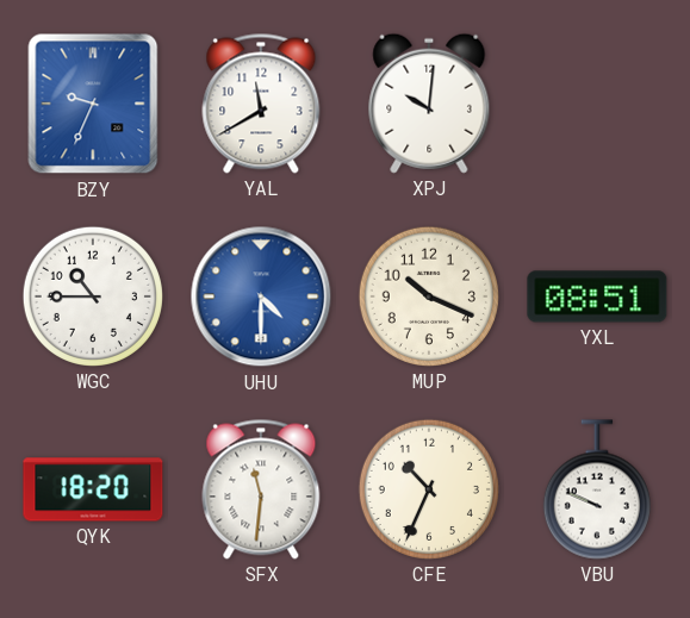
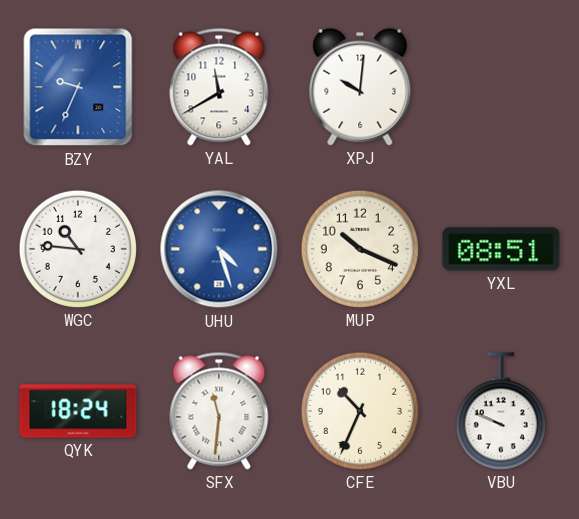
WGC: 10:45 -> 10:46
UHU: 4:30 -> 4:27
QYK: 18:20 -> 18:24
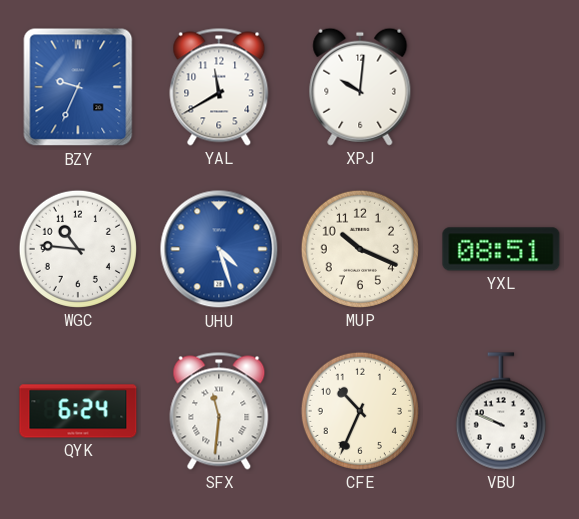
QYK: 18:24 -> 6:24
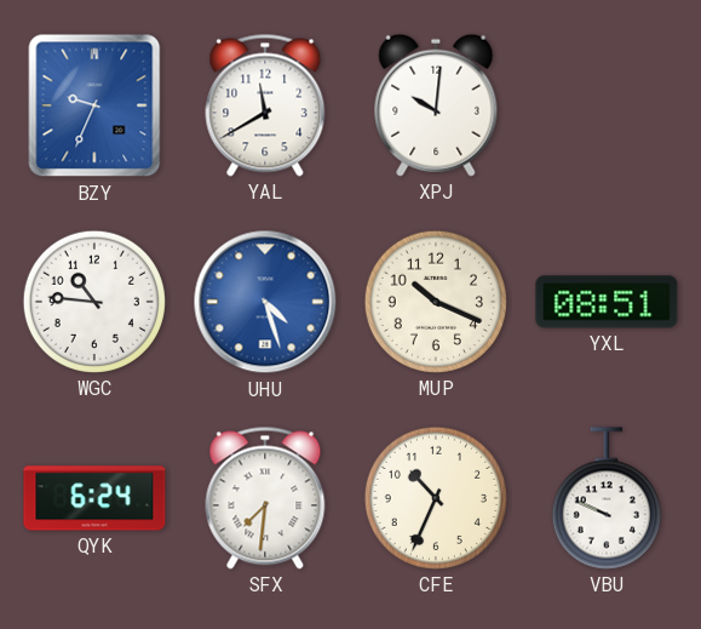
SFX: 11:31 -> 7:31
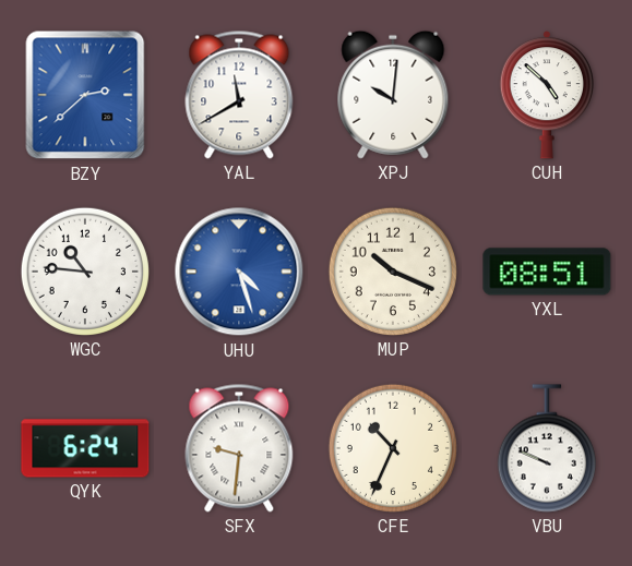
BZY: 9:34 -> 2:38
CUH: none -> 4:52
SFX: 7:31 -> 9:31
